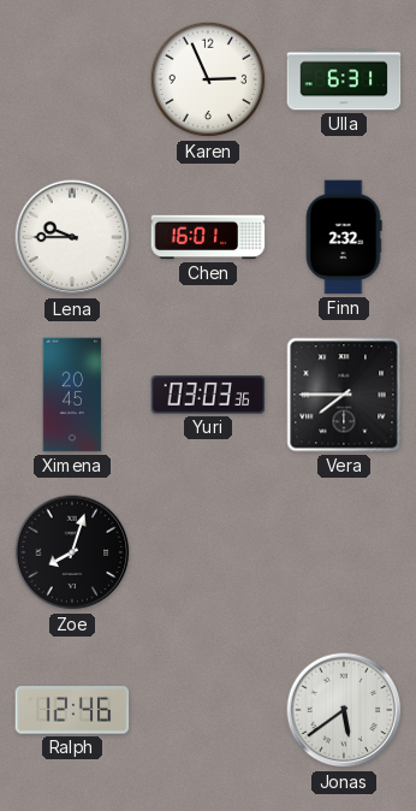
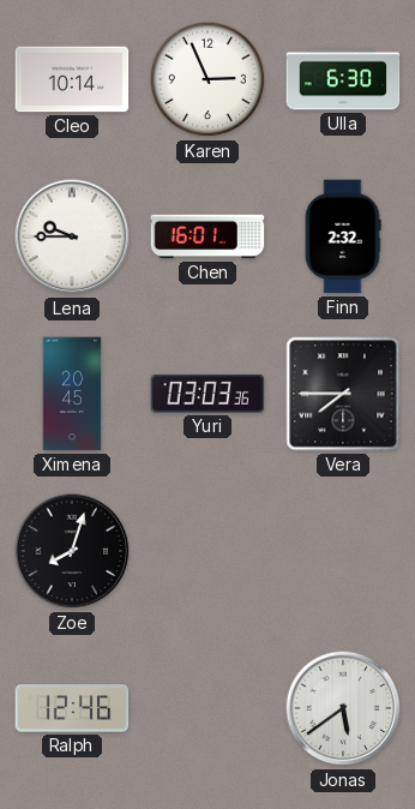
Cleo: none -> 10:14
Ulla: 6:31 -> 6:30
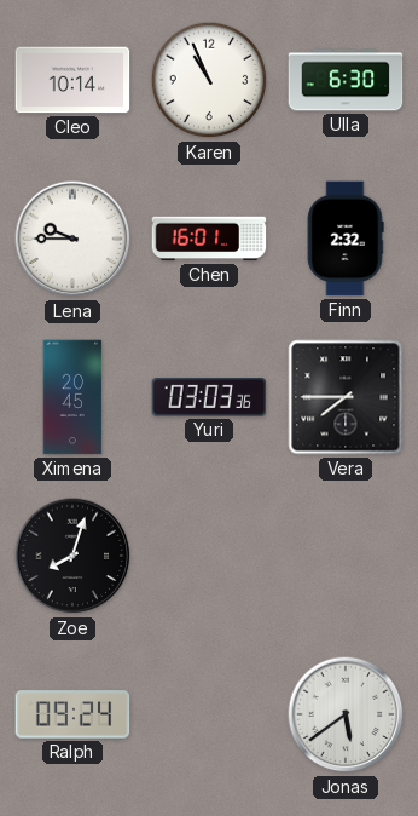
Karen: 2:56 -> 10:56
Ralph: 12:46 -> 09:24
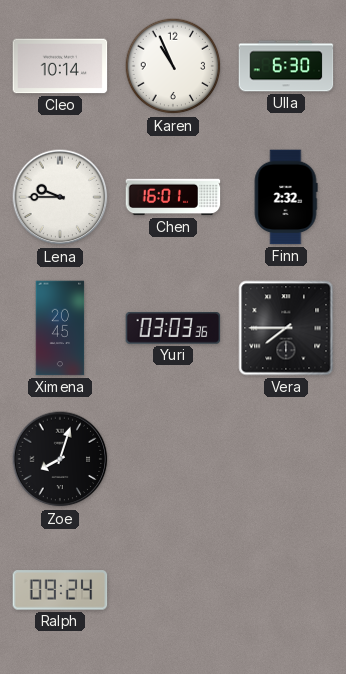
Jonas: 5:39 -> none
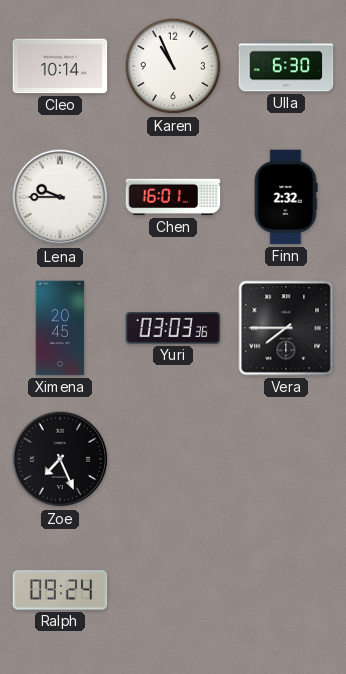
Zoe: 8:03 -> 7:26
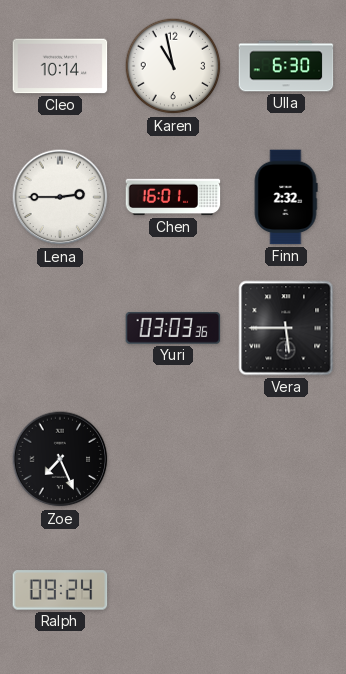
Karen: 10:56 -> 10:58
Lena: 9:45 -> 2:45
Ximena: 20:45 -> none
Vera: 7:45 -> 5:45
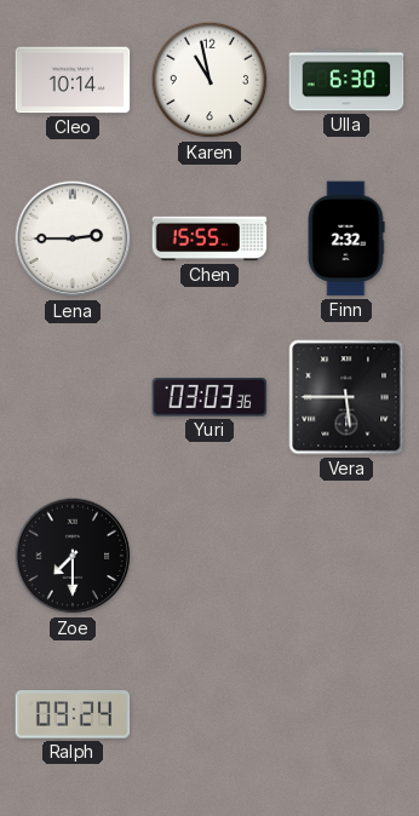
Chen: 16:01 -> 15:55
Zoe: 7:26 -> 7:30
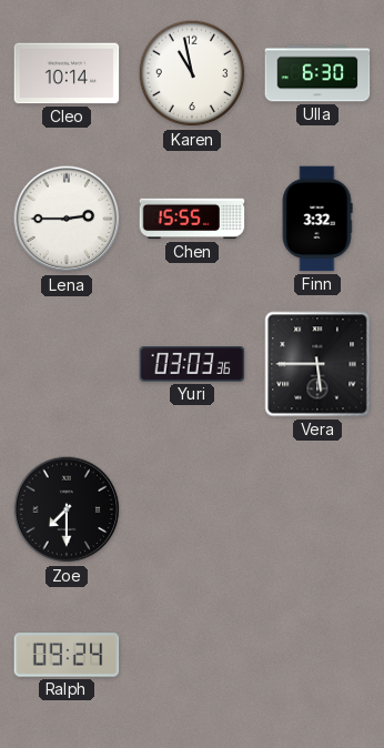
Finn: 2:32 -> 3:32
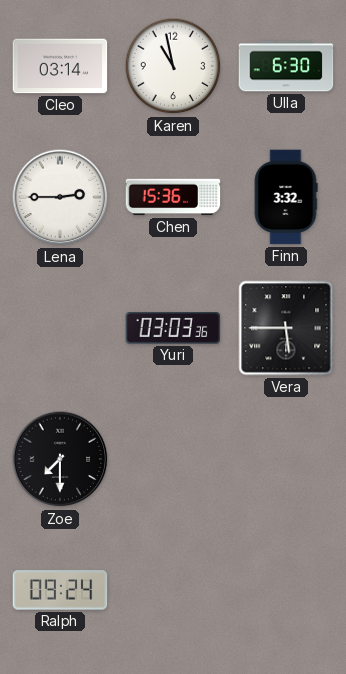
Cleo: 10:14 -> 03:14
Chen: 15:55 -> 15:36
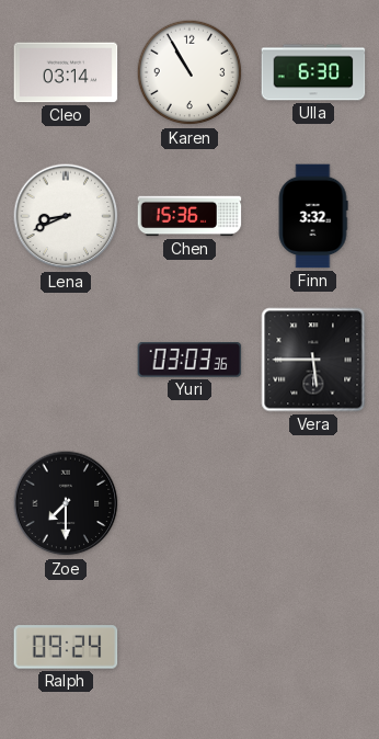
Karen: 10:58 -> 10:55
Lena: 2:45 -> 8:41
